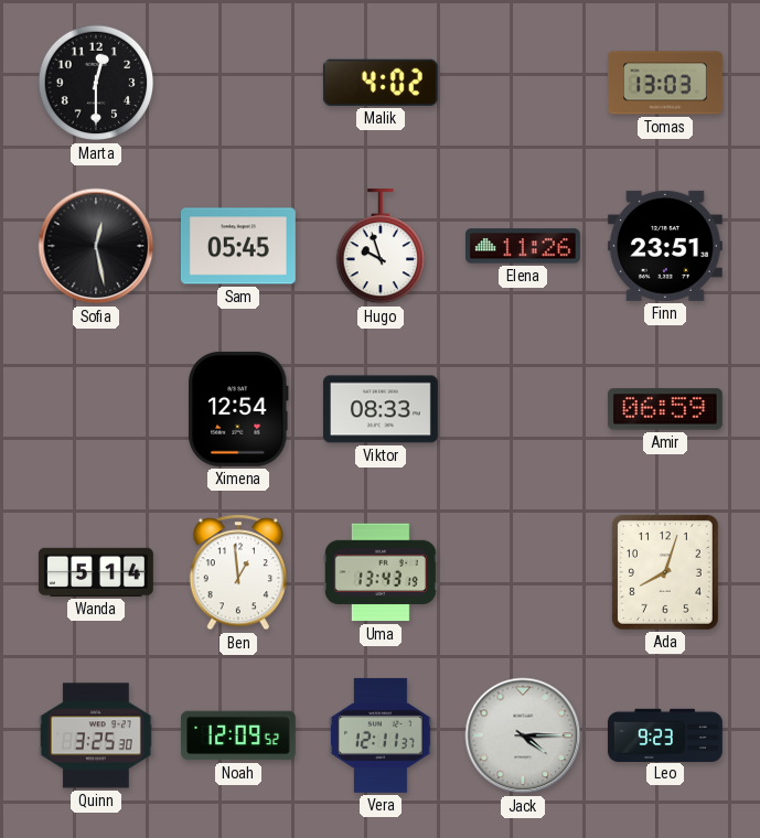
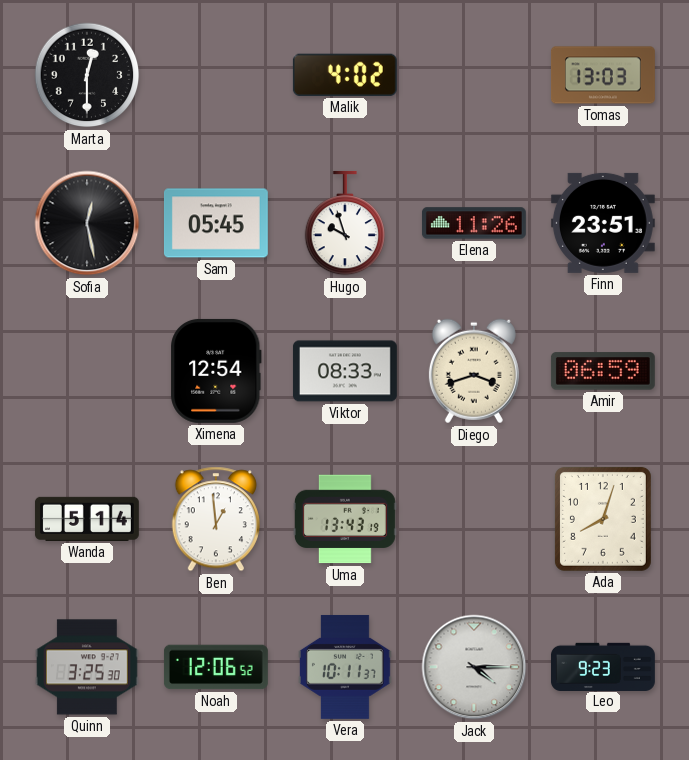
Diego: none -> 3:42
Noah: 12:09 -> 12:06
Vera: 12:11 -> 10:11
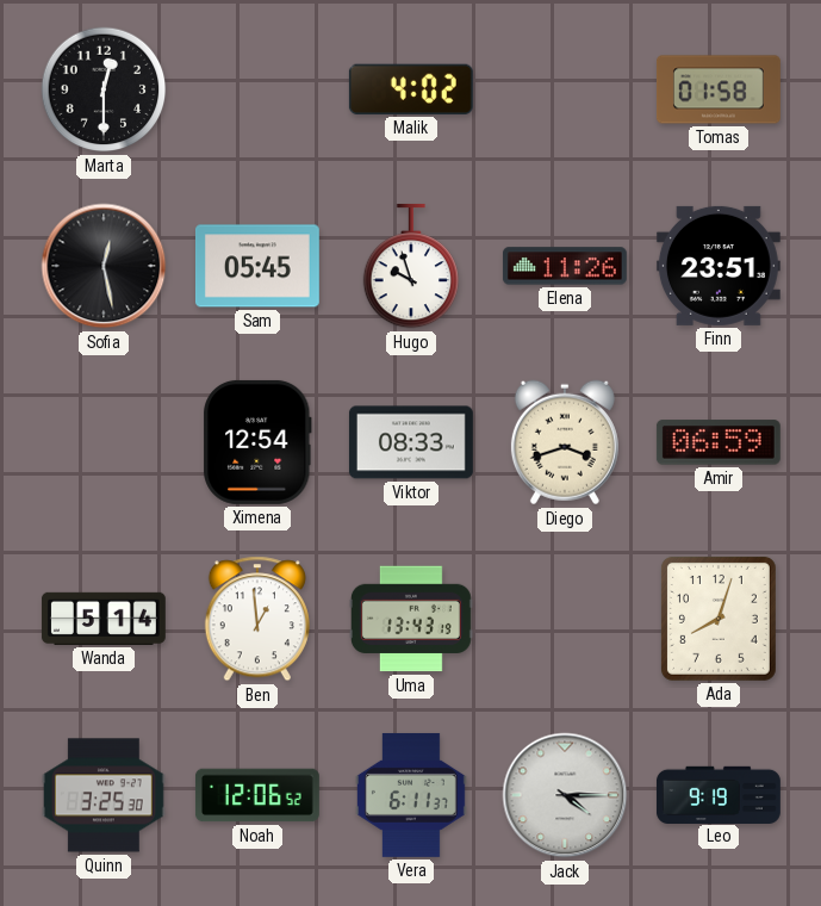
Tomas: 13:03 -> 01:58
Vera: 10:11 -> 6:11
Leo: 9:23 -> 9:19
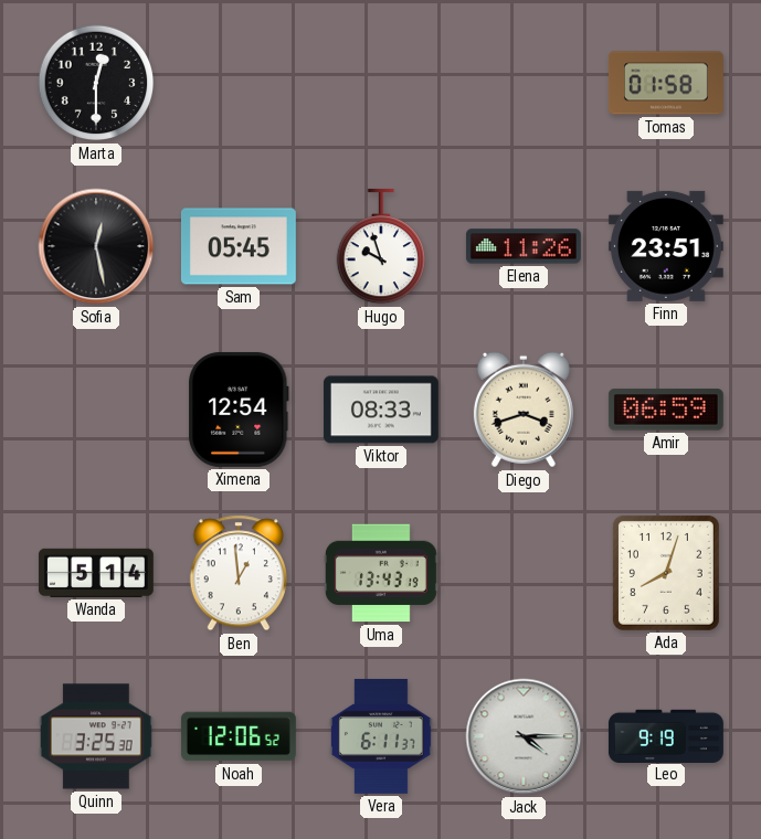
Malik: 4:02 -> none
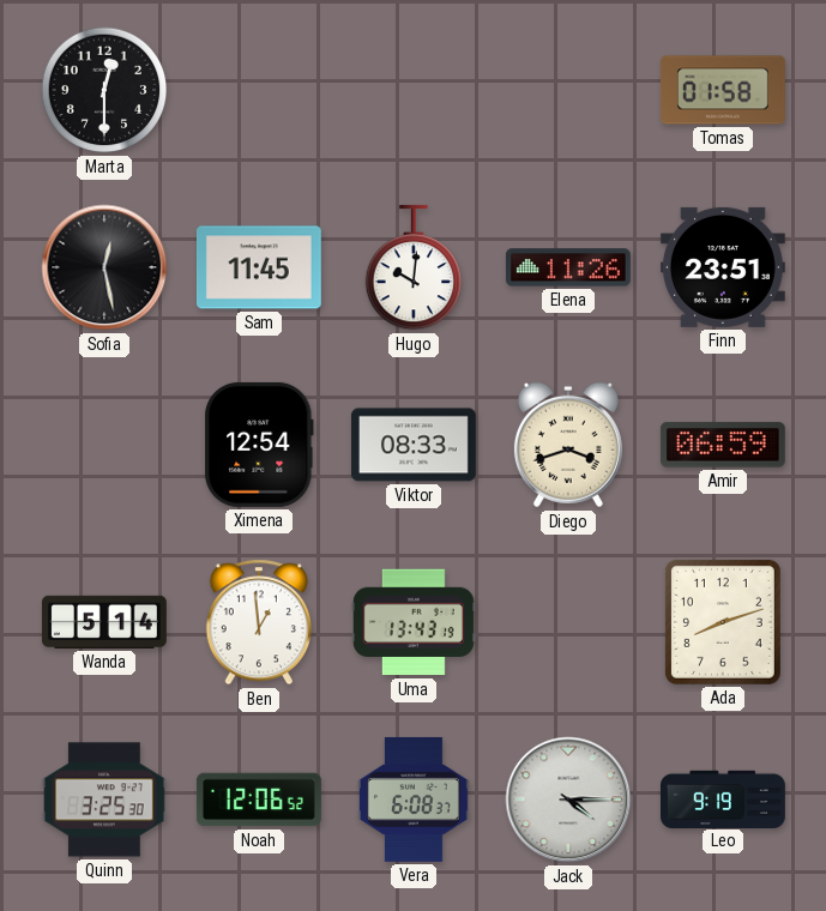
Sam: 05:45 -> 11:45
Hugo: 9:57 -> 10:01
Ada: 8:03 -> 8:12
Vera: 6:11 -> 6:08
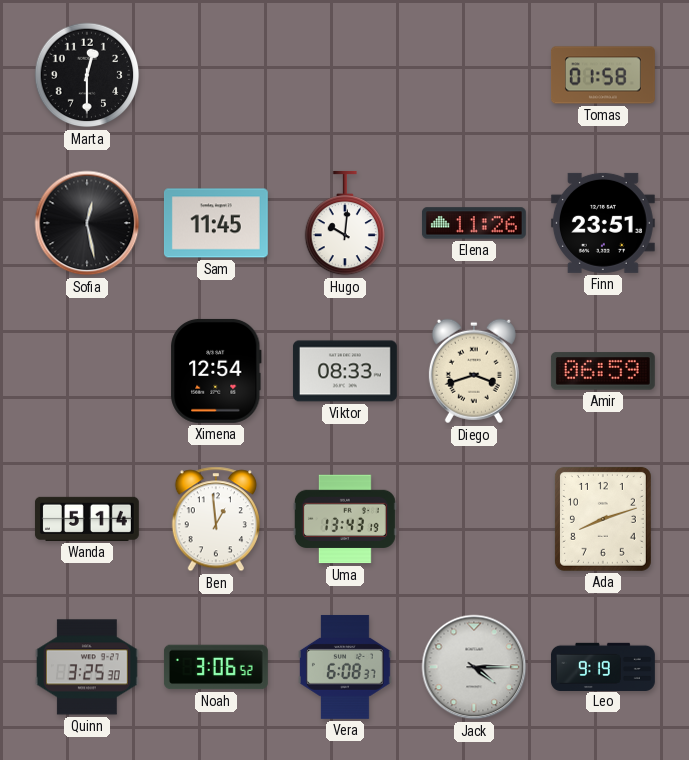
Noah: 12:06 -> 3:06
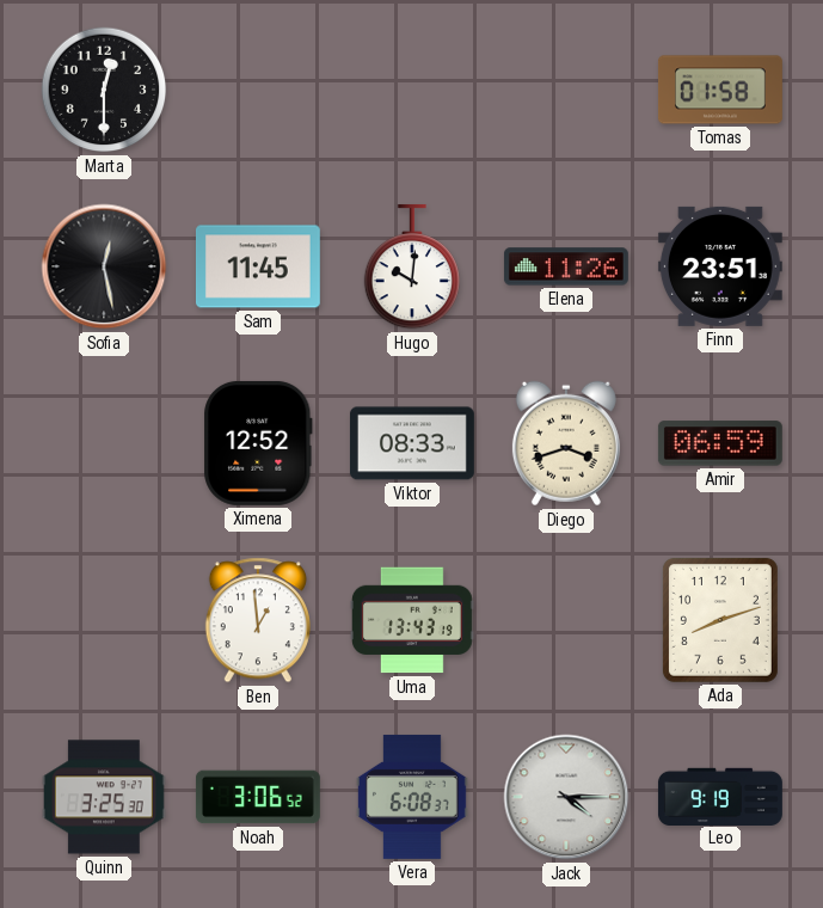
Ximena: 12:54 -> 12:52
Wanda: 5:14 -> none
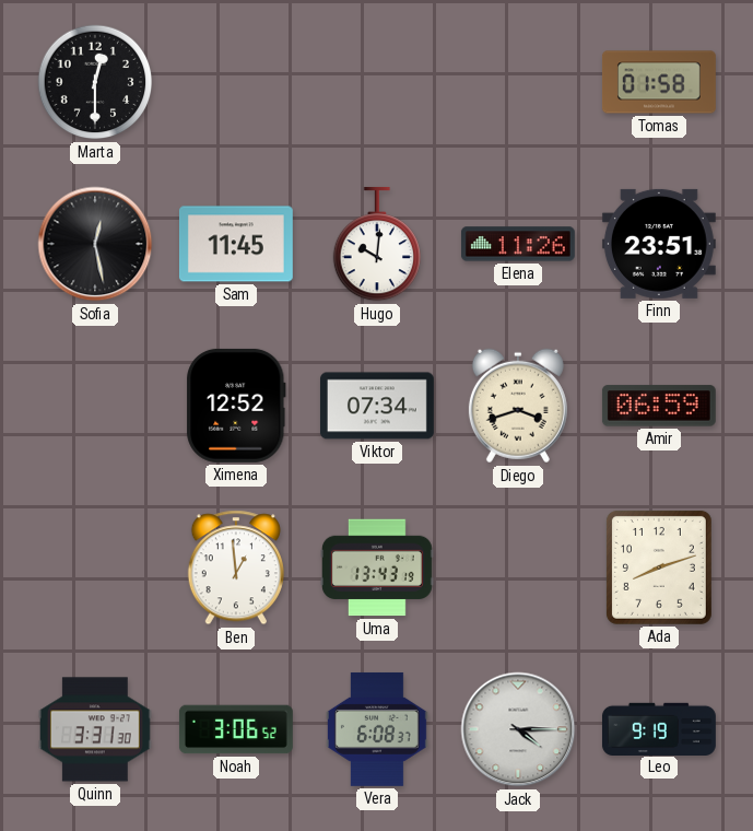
Viktor: 08:33 -> 07:34
Quinn: 3:25 -> 3:31
